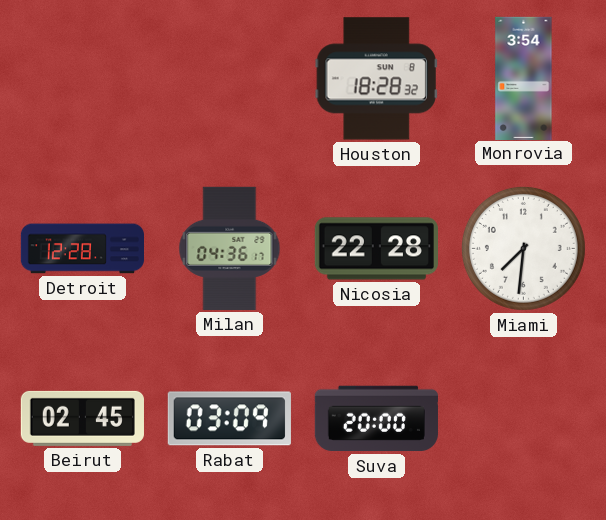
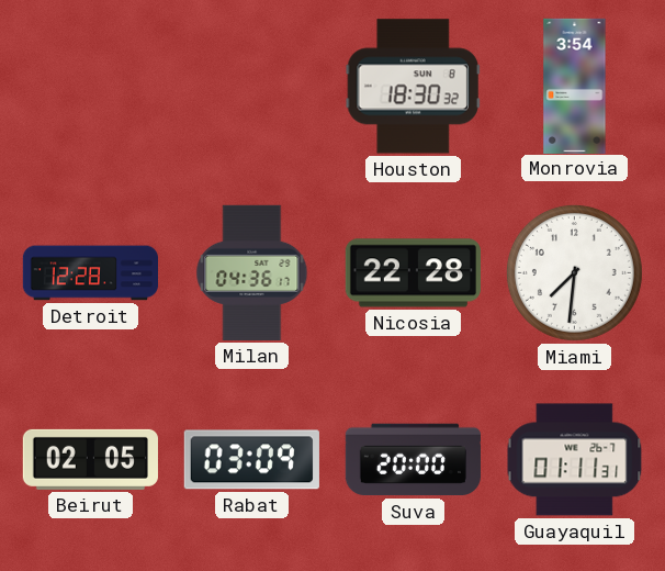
Houston: 18:28 -> 18:30
Beirut: 02:45 -> 02:05
Guayaquil: none -> 01:11
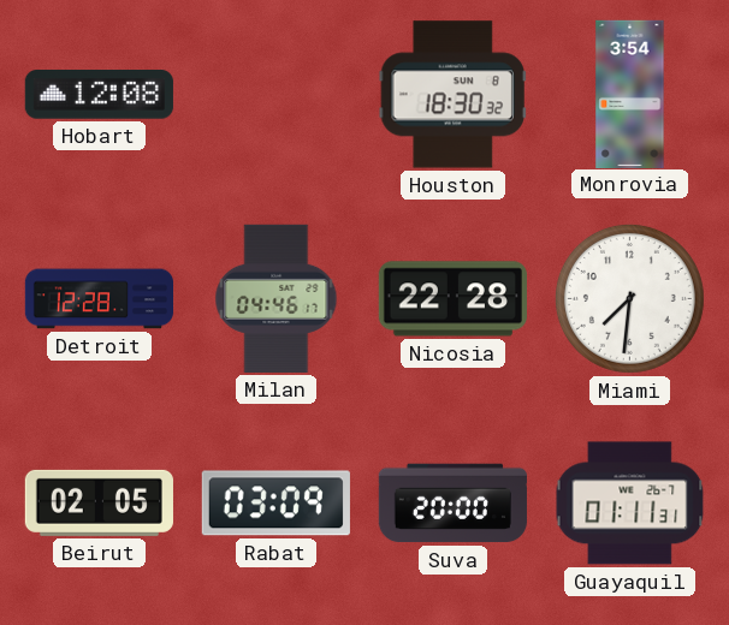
Hobart: none -> 12:08
Milan: 04:36 -> 04:46
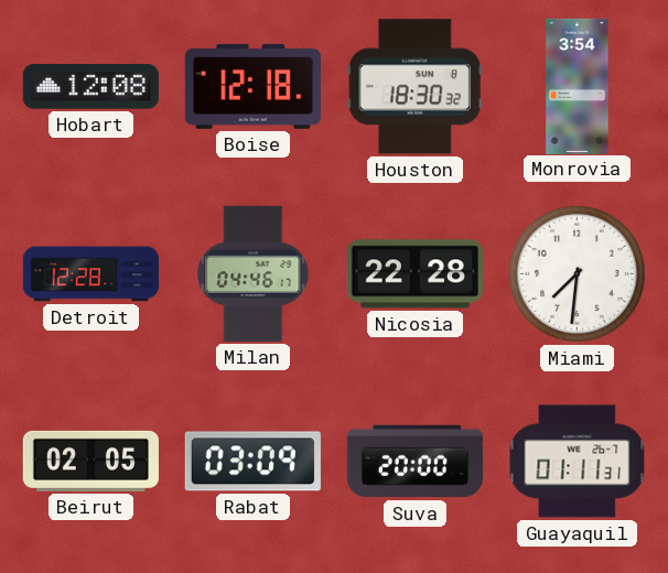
Boise: none -> 12:18
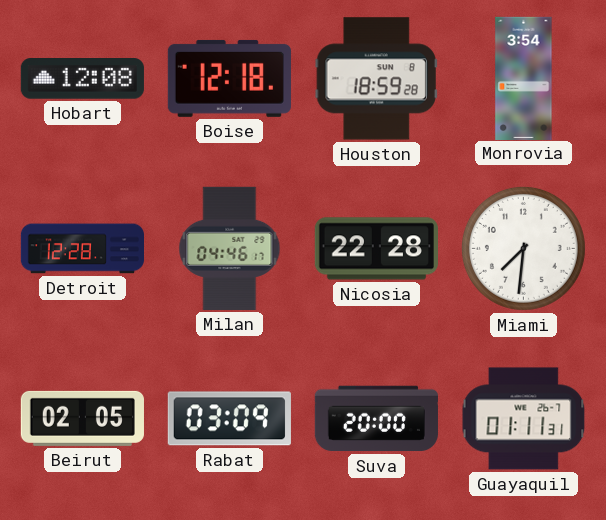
Houston: 18:30 -> 18:59
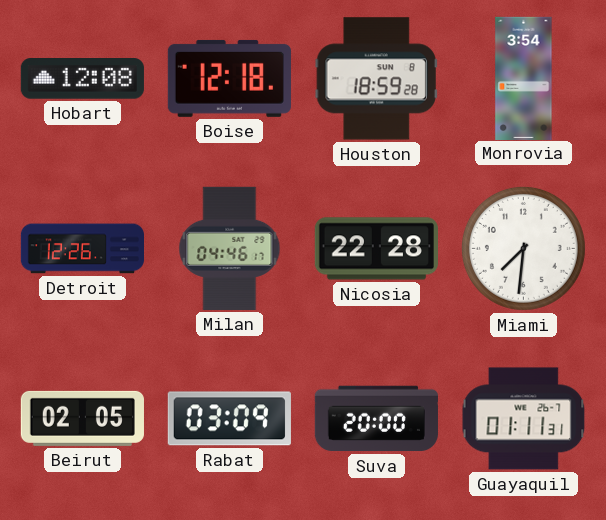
Detroit: 12:28 -> 12:26
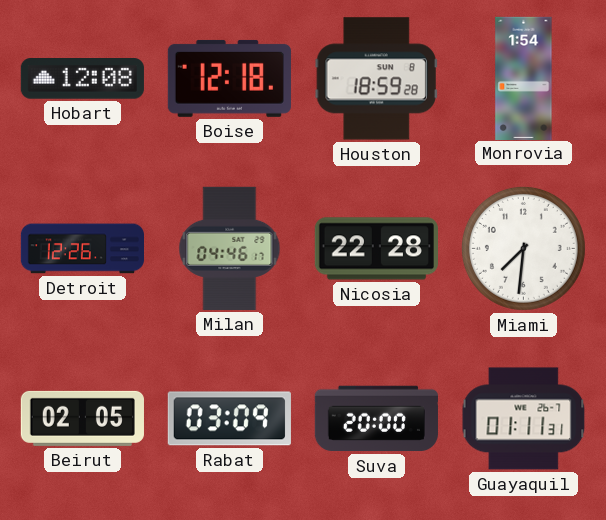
Monrovia: 3:54 -> 1:54
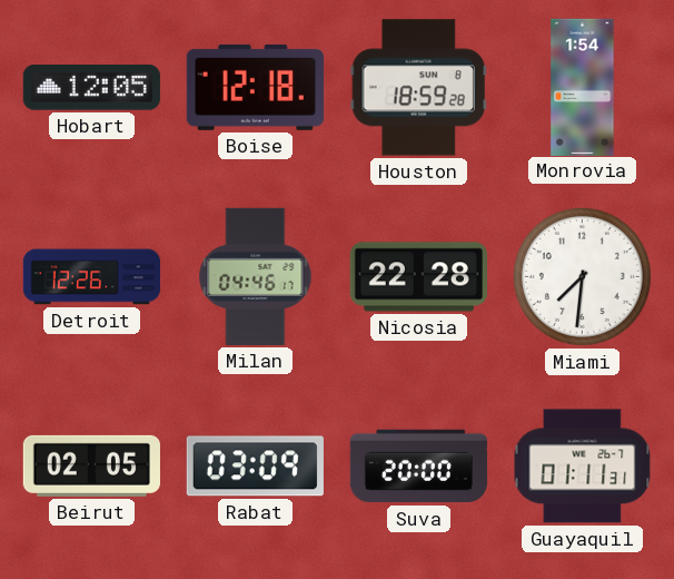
Hobart: 12:08 -> 12:05
